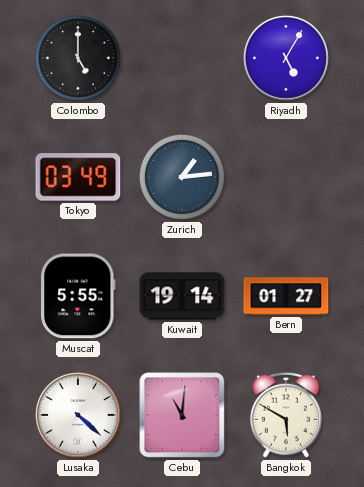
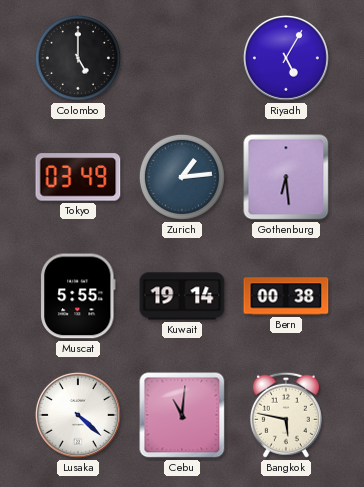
Gothenburg: none -> 6:29
Bern: 01:27 -> 00:38
Bangkok: 5:50 -> 5:47
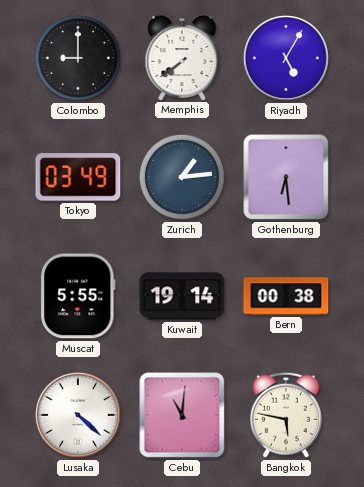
Colombo: 5:00 -> 9:00
Memphis: none -> 7:39
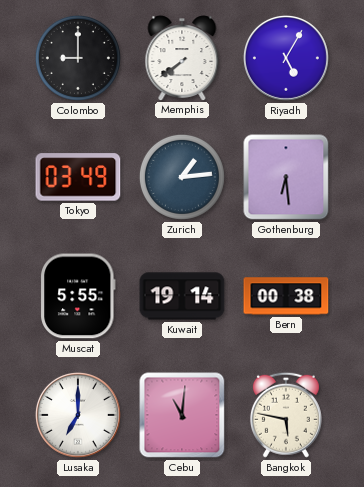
Lusaka: 4:22 -> 7:00
